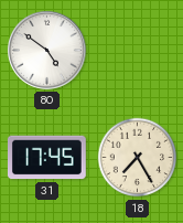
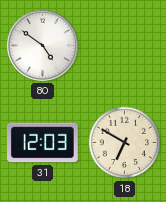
31: 17:45 -> 12:03
18: 7:25 -> 6:50
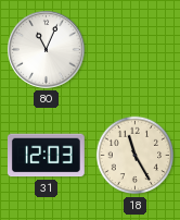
80: 4:51 -> 11:04
18: 6:50 -> 11:25
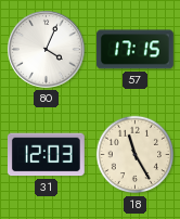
80: 11:04 -> 4:04
57: none -> 17:15
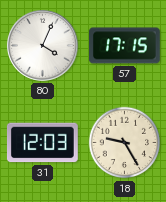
18: 11:25 -> 9:25
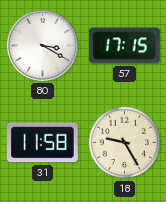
80: 4:04 -> 3:20
31: 12:03 -> 11:58
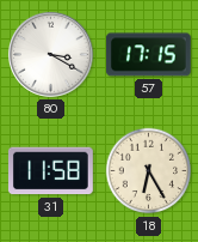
18: 9:25 -> 6:25
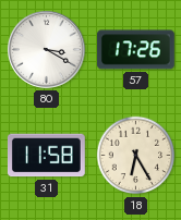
57: 17:15 -> 17:26
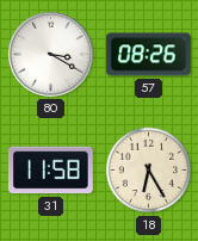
57: 17:26 -> 08:26
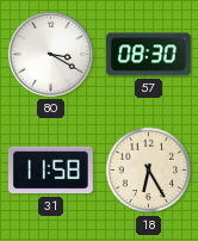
57: 08:26 -> 08:30
